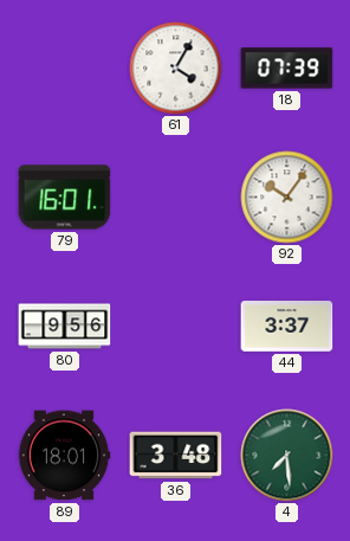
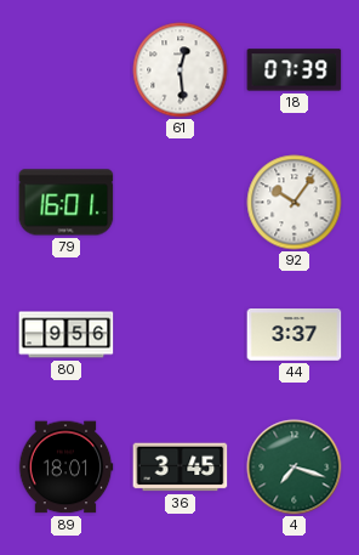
61: 4:05 -> 12:29
36: 3:48 -> 3:45
4: 7:29 -> 7:18
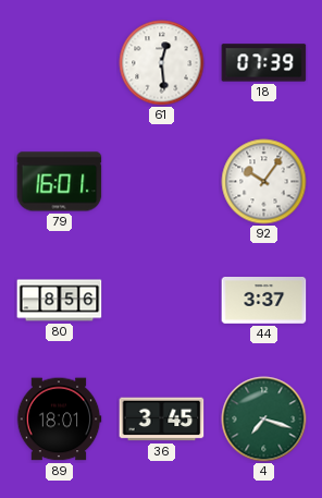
80: 9:56 -> 8:56
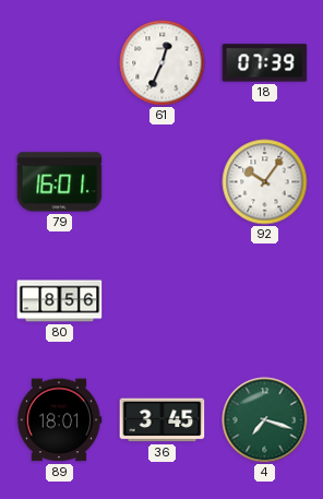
61: 12:29 -> 12:34
44: 3:37 -> none
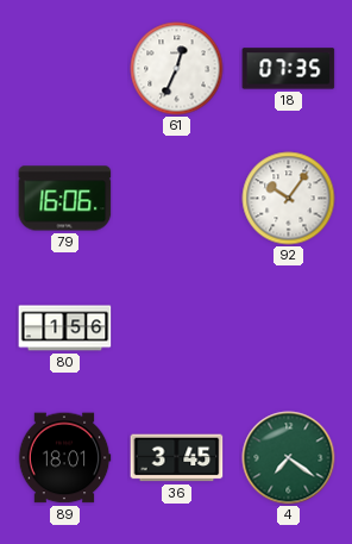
18: 07:39 -> 07:35
79: 16:01 -> 16:06
80: 8:56 -> 1:56
4: 7:18 -> 7:21
